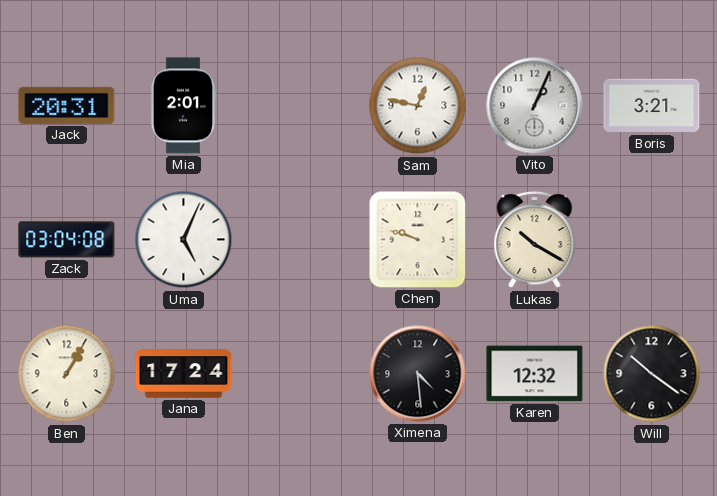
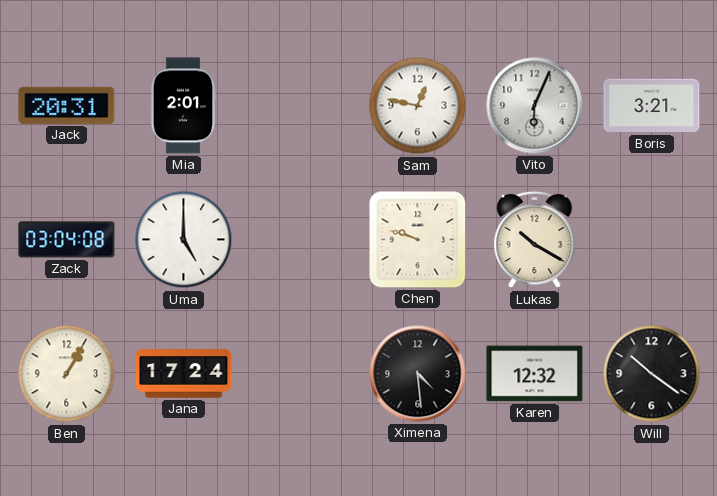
Vito: 1:04 -> 6:04
Uma: 5:04 -> 5:00
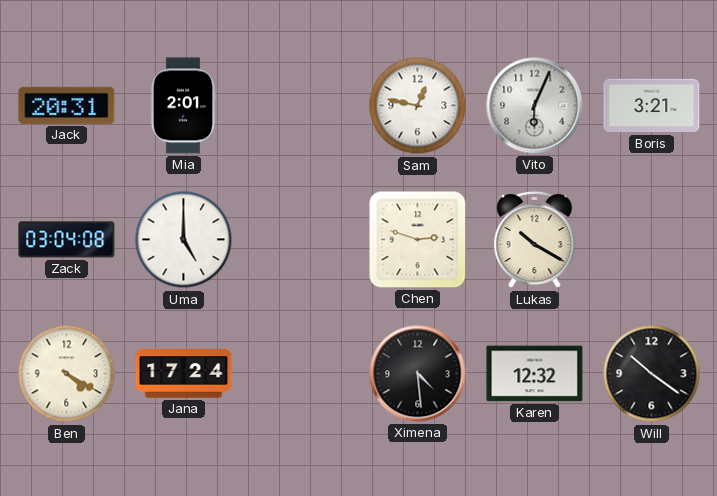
Chen: 9:48 -> 2:48
Ben: 1:05 -> 4:20
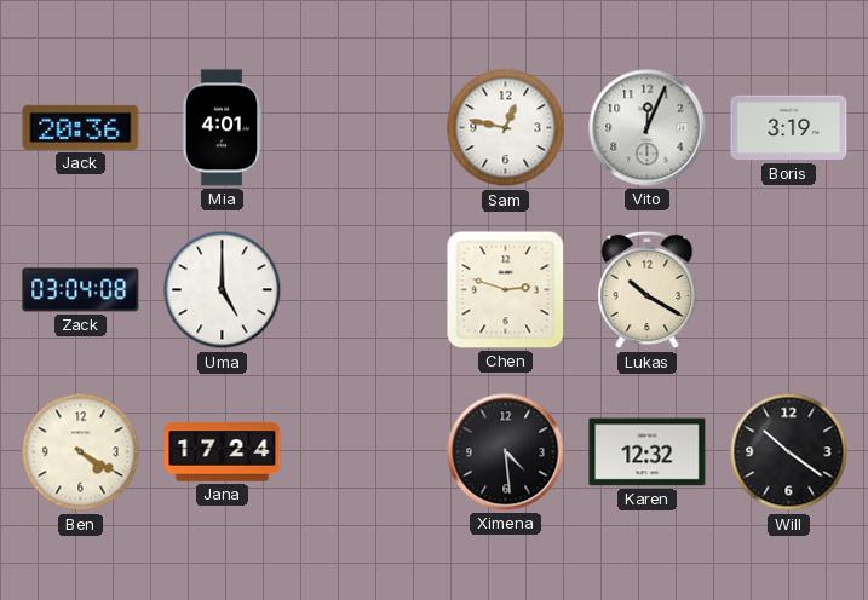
Jack: 20:31 -> 20:36
Mia: 2:01 -> 4:01
Vito: 6:04 -> 12:04
Boris: 3:21 -> 3:19
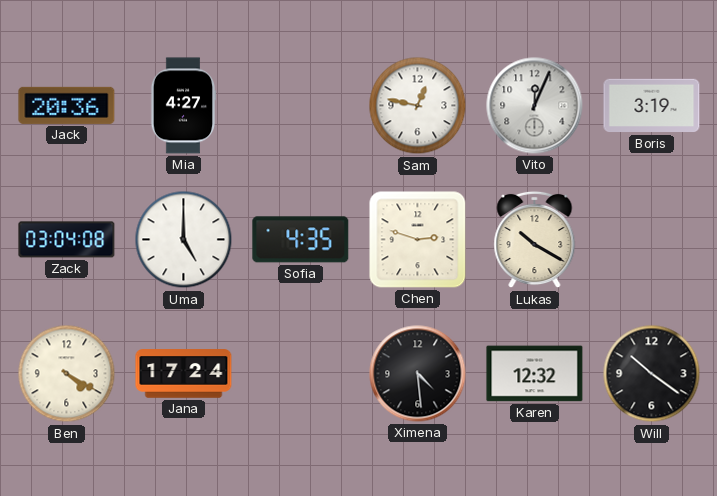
Mia: 4:01 -> 4:27
Sofia: none -> 4:35
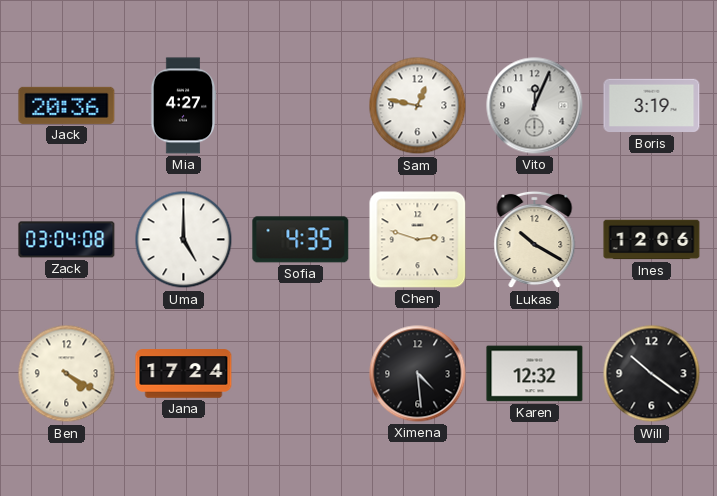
Ines: none -> 12:06
